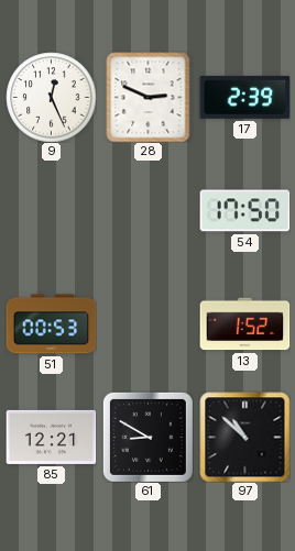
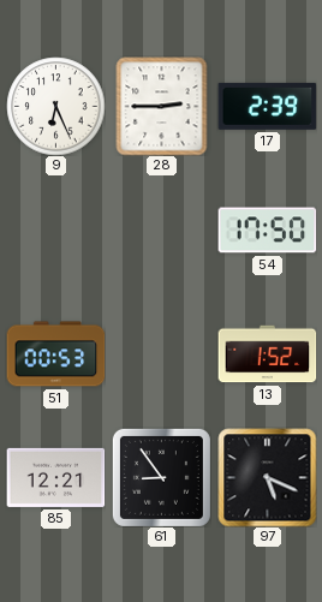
9: 12:26 -> 6:26
28: 2:49 -> 2:45
61: 8:50 -> 8:54
97: 10:52 -> 5:19
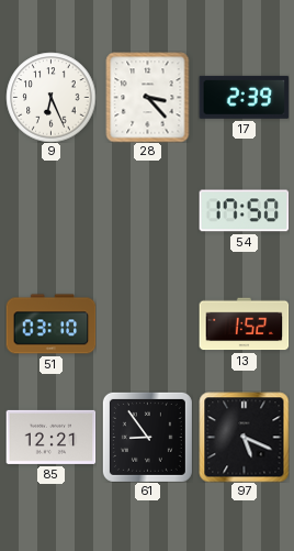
28: 2:45 -> 3:23
51: 00:53 -> 03:10
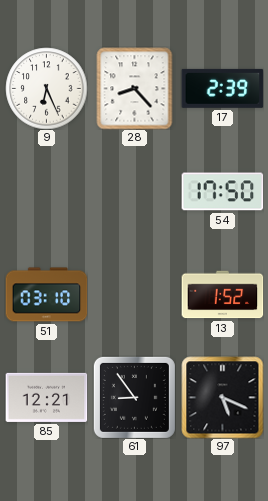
28: 3:23 -> 8:23
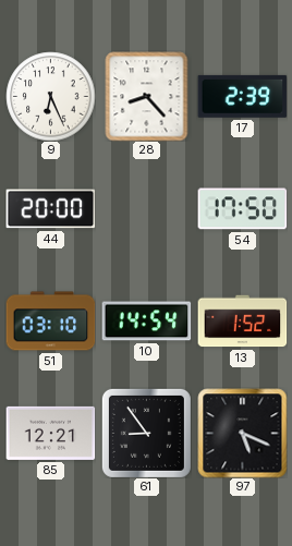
44: none -> 20:00
10: none -> 14:54
